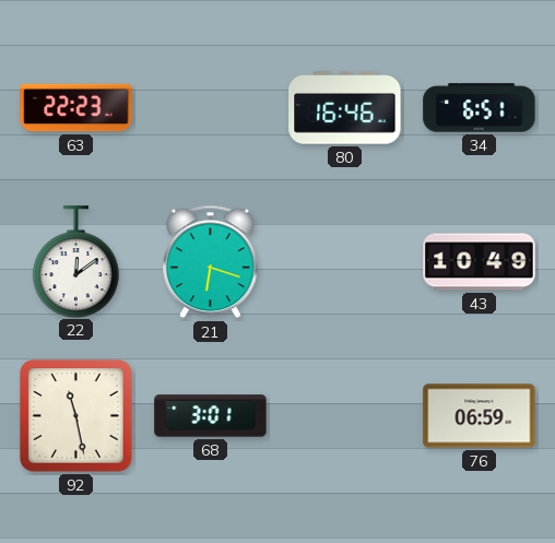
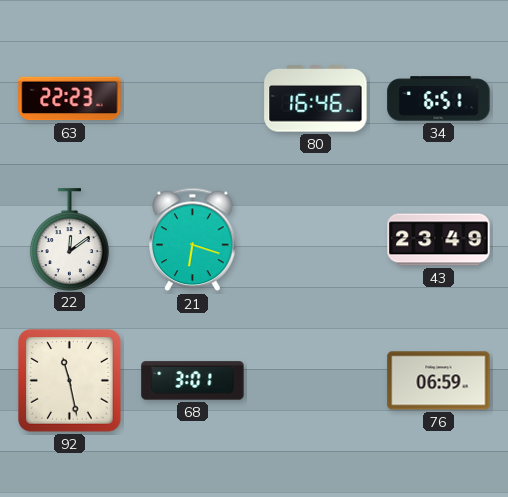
43: 10:49 -> 23:49
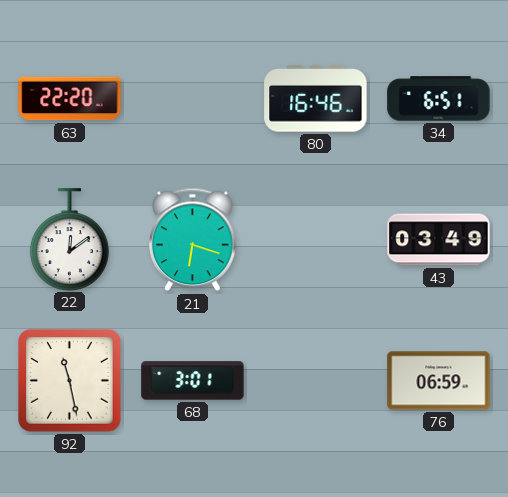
63: 22:23 -> 22:20
43: 23:49 -> 03:49
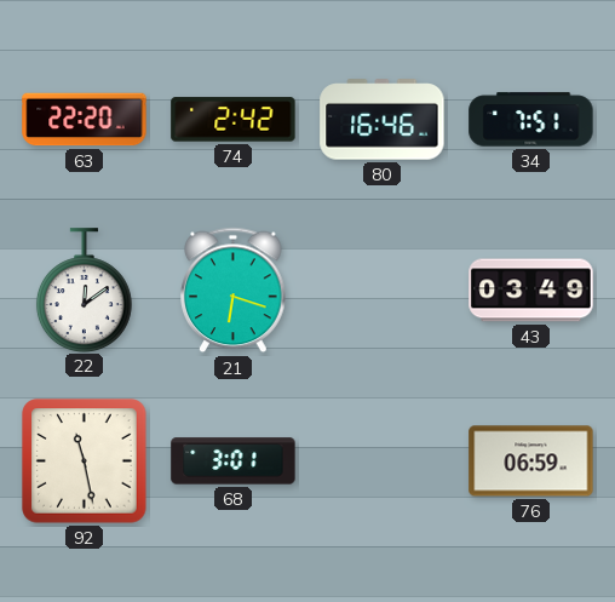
74: none -> 2:42
34: 6:51 -> 7:51
